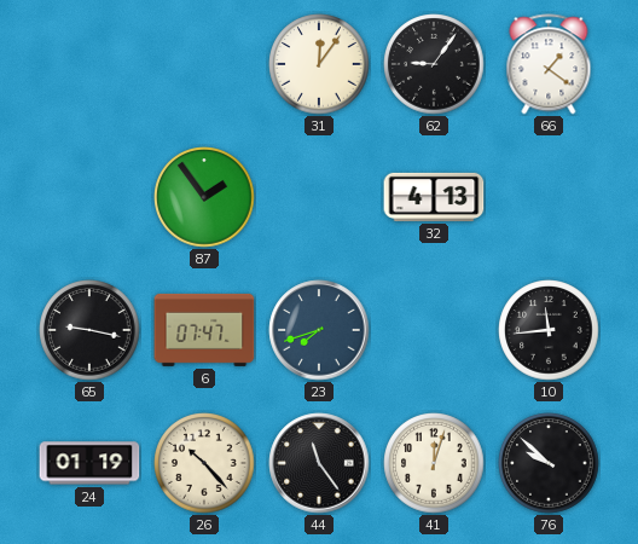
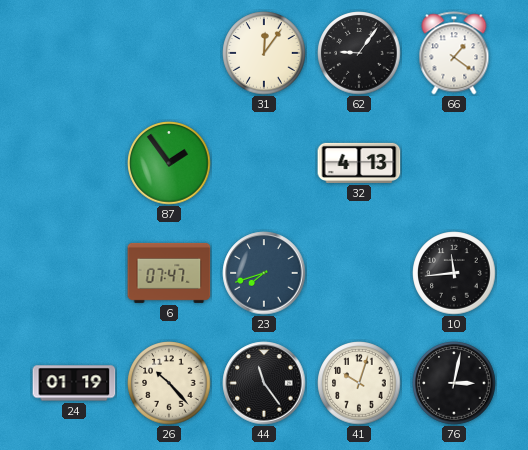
65: 9:17 -> none
41: 12:03 -> 10:03
76: 9:52 -> 3:02
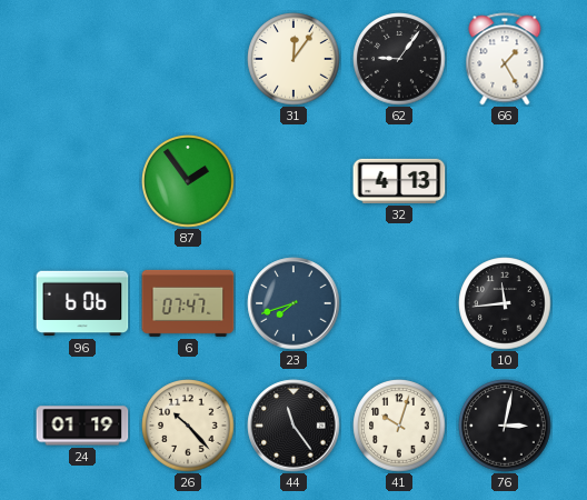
66: 1:21 -> 1:25
96: none -> 6:06
